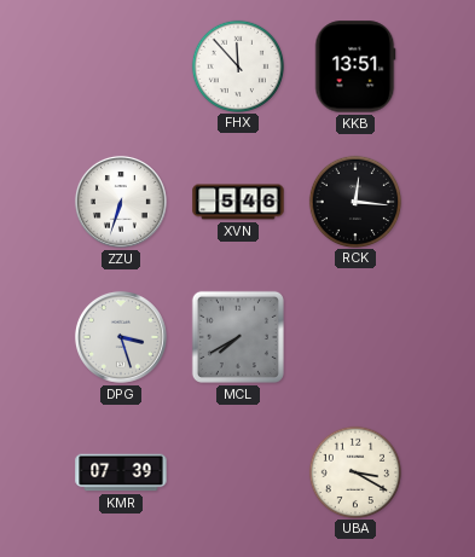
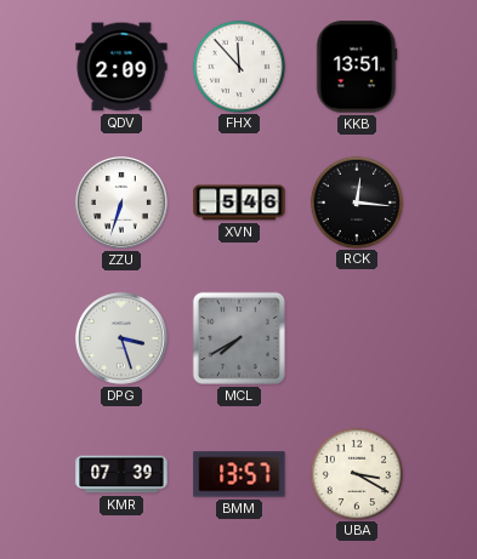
QDV: none -> 2:09
BMM: none -> 13:57
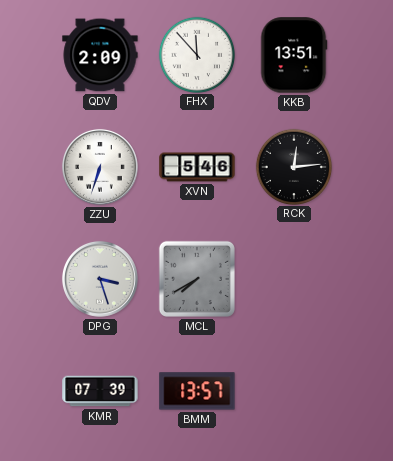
RCK: 12:16 -> 12:14
UBA: 3:20 -> none
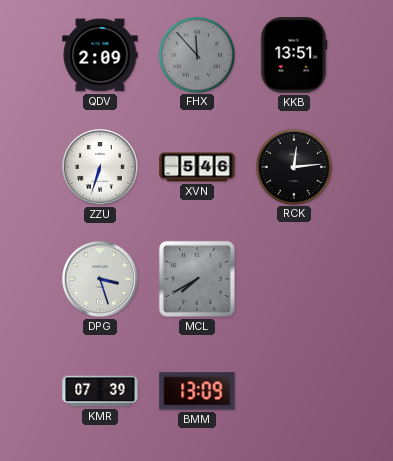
FHX dial: white -> grey
BMM: 13:57 -> 13:09
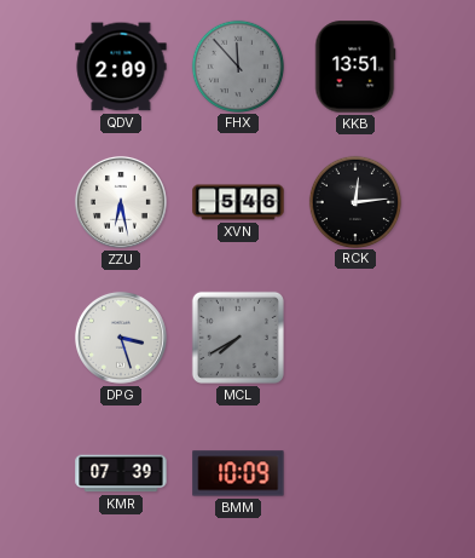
ZZU: 6:33 -> 6:28
BMM: 13:09 -> 10:09
